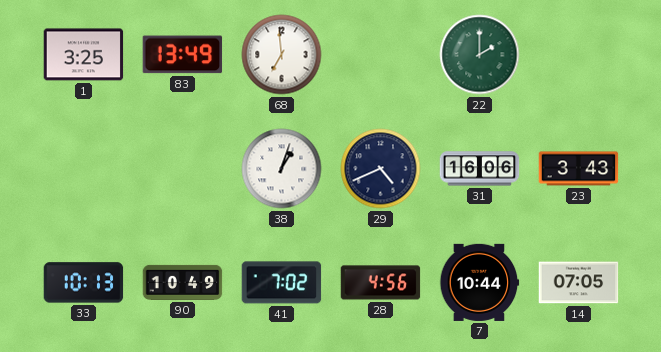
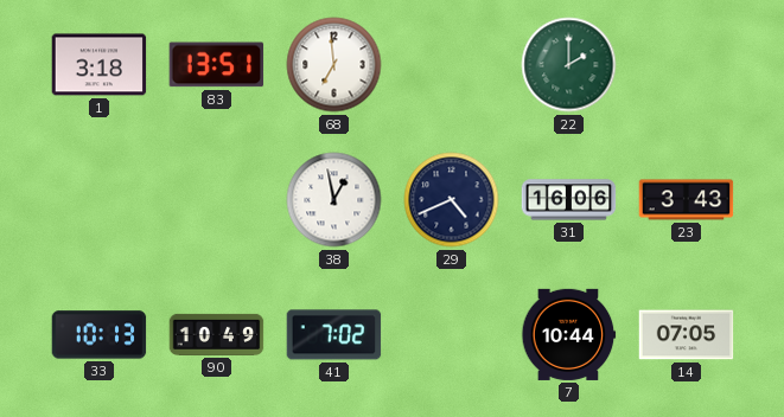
1: 3:25 -> 3:18
83: 13:49 -> 13:51
38: 1:03 -> 12:58
28: 4:56 -> none
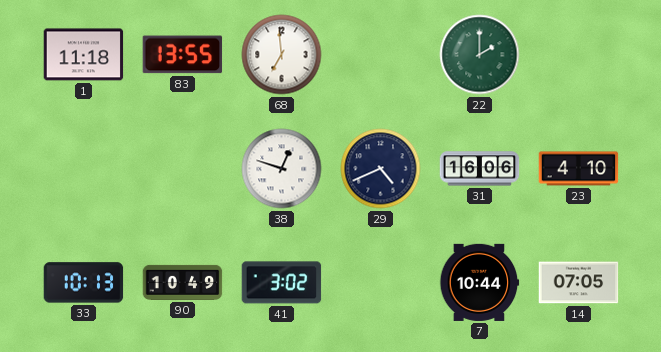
1: 3:18 -> 11:18
83: 13:51 -> 13:55
38: 12:58 -> 12:48
23: 3:43 -> 4:10
41: 7:02 -> 3:02
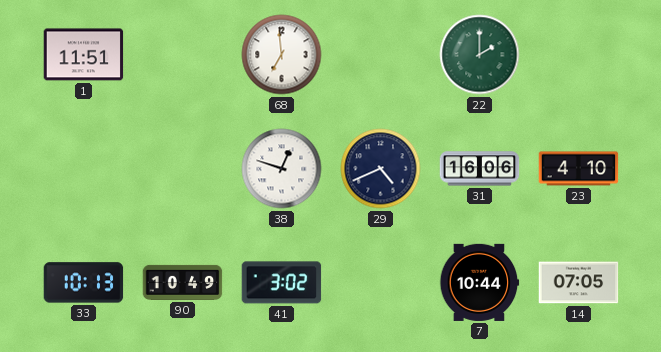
1: 11:18 -> 11:51
83: 13:55 -> none
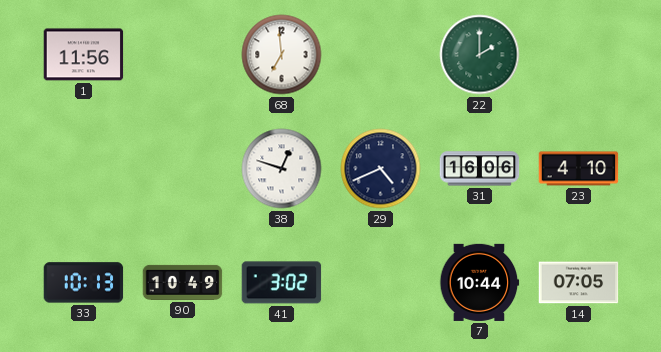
1: 11:51 -> 11:56
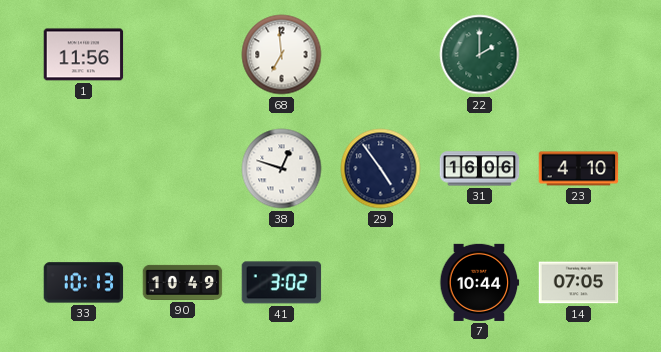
29: 4:41 -> 4:54
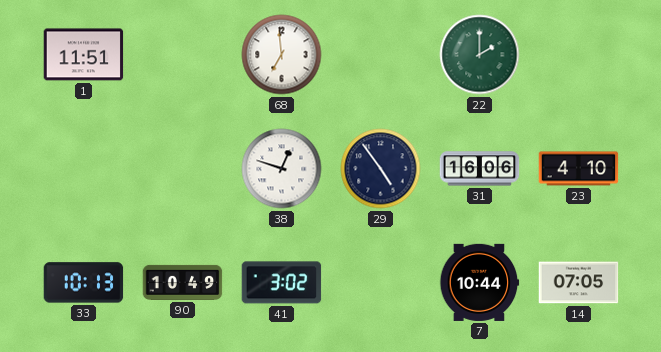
1: 11:56 -> 11:51
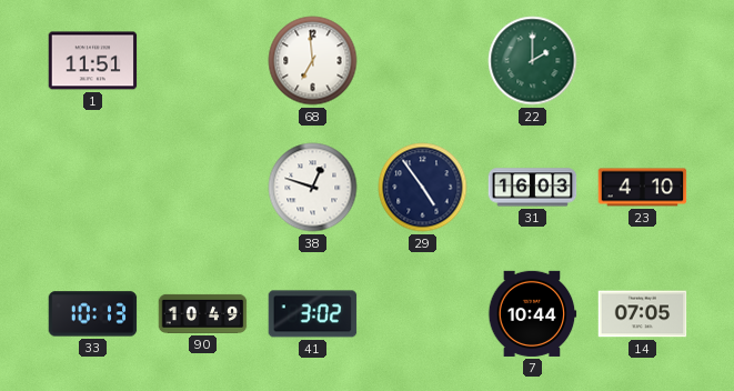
31: 16:06 -> 16:03
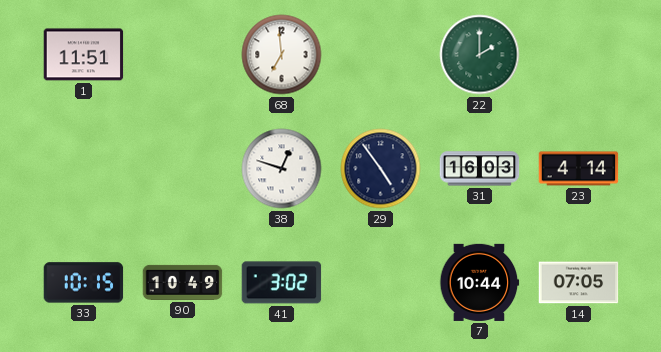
23: 4:10 -> 4:14
33: 10:13 -> 10:15
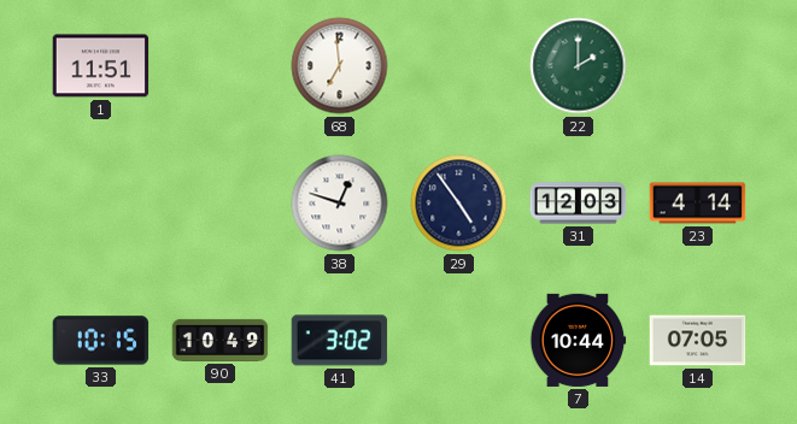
31: 16:03 -> 12:03
